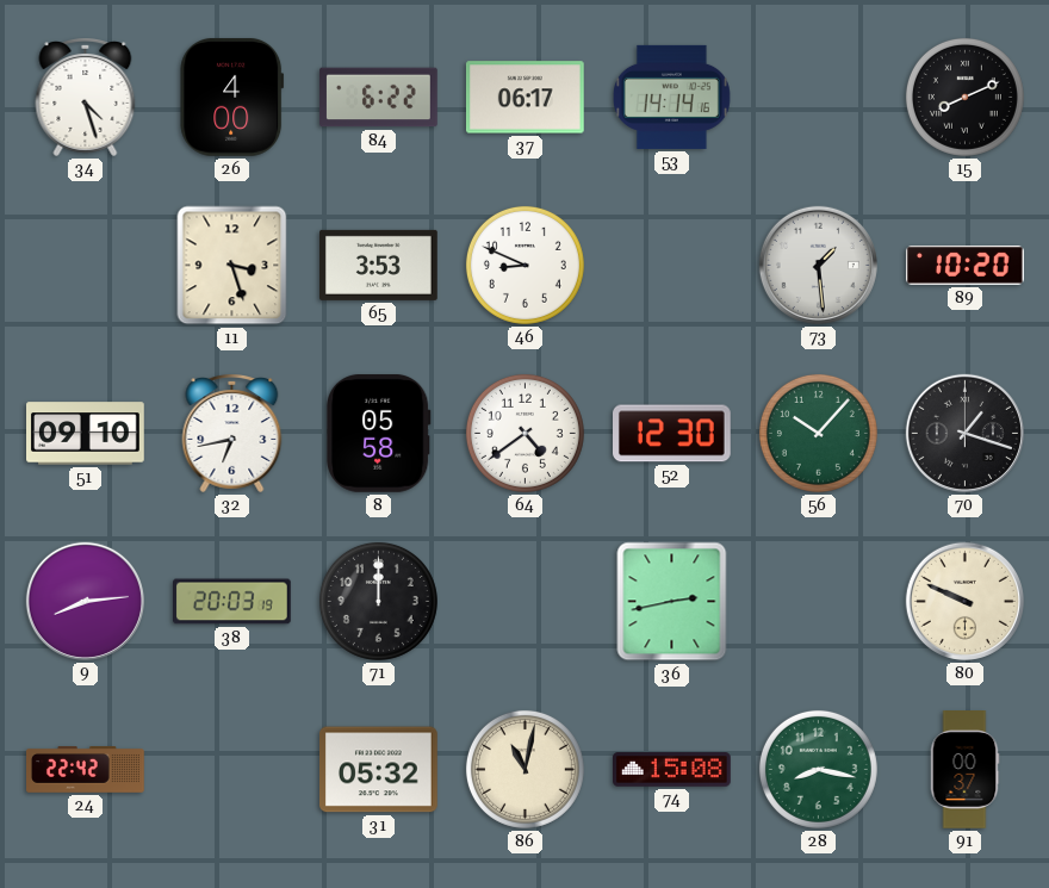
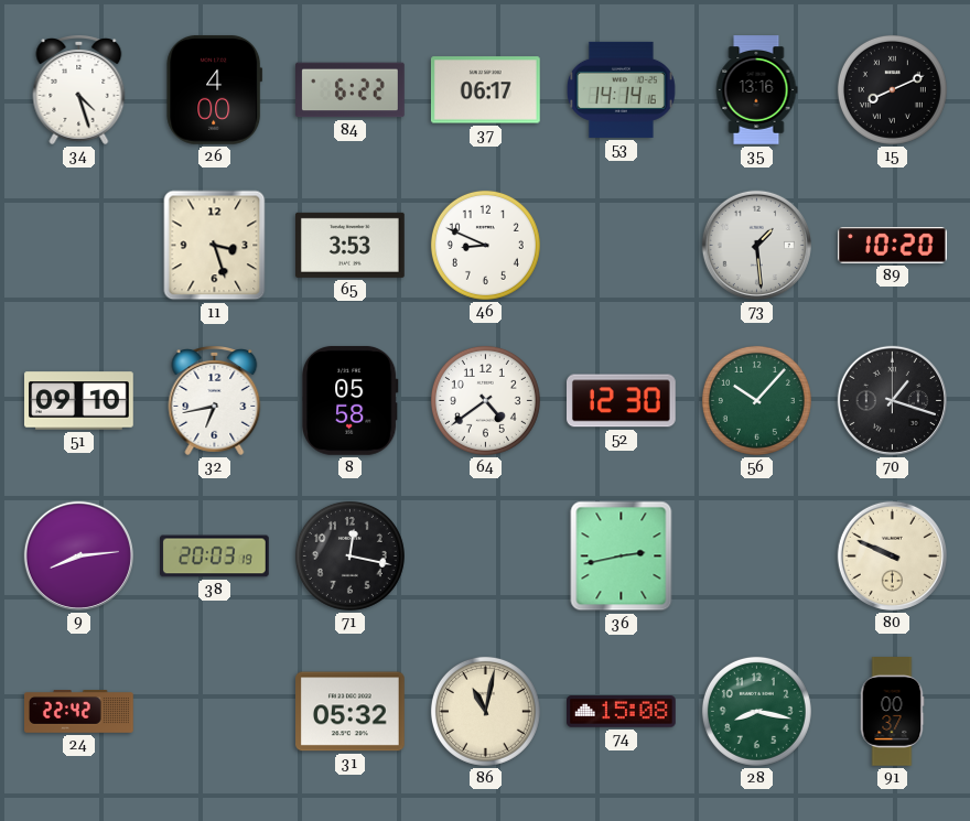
35: none -> 13:16
71: 12:00 -> 12:17
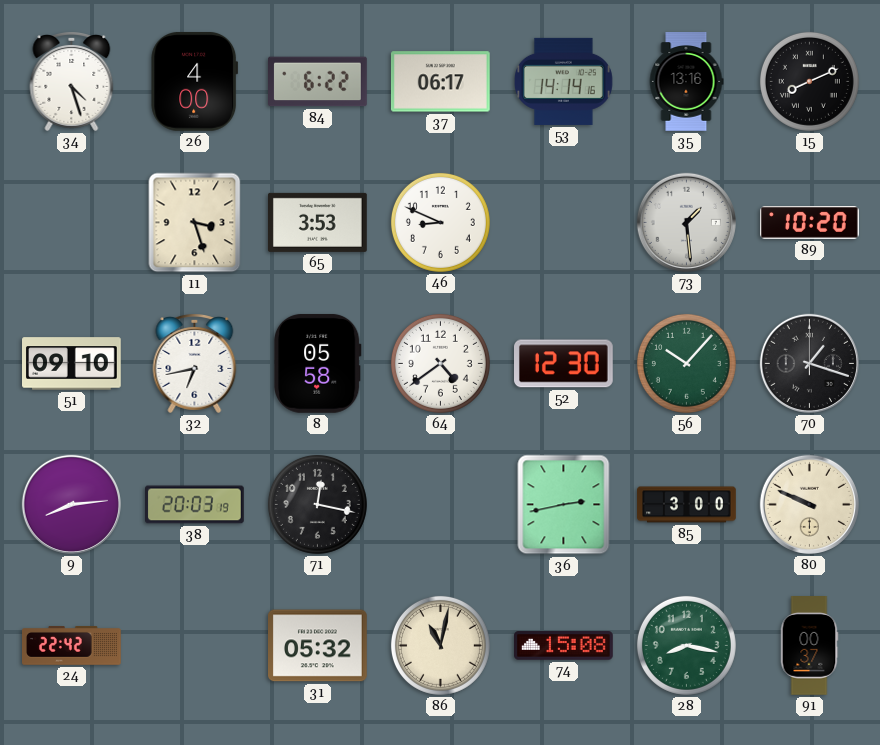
85: none -> 3:00
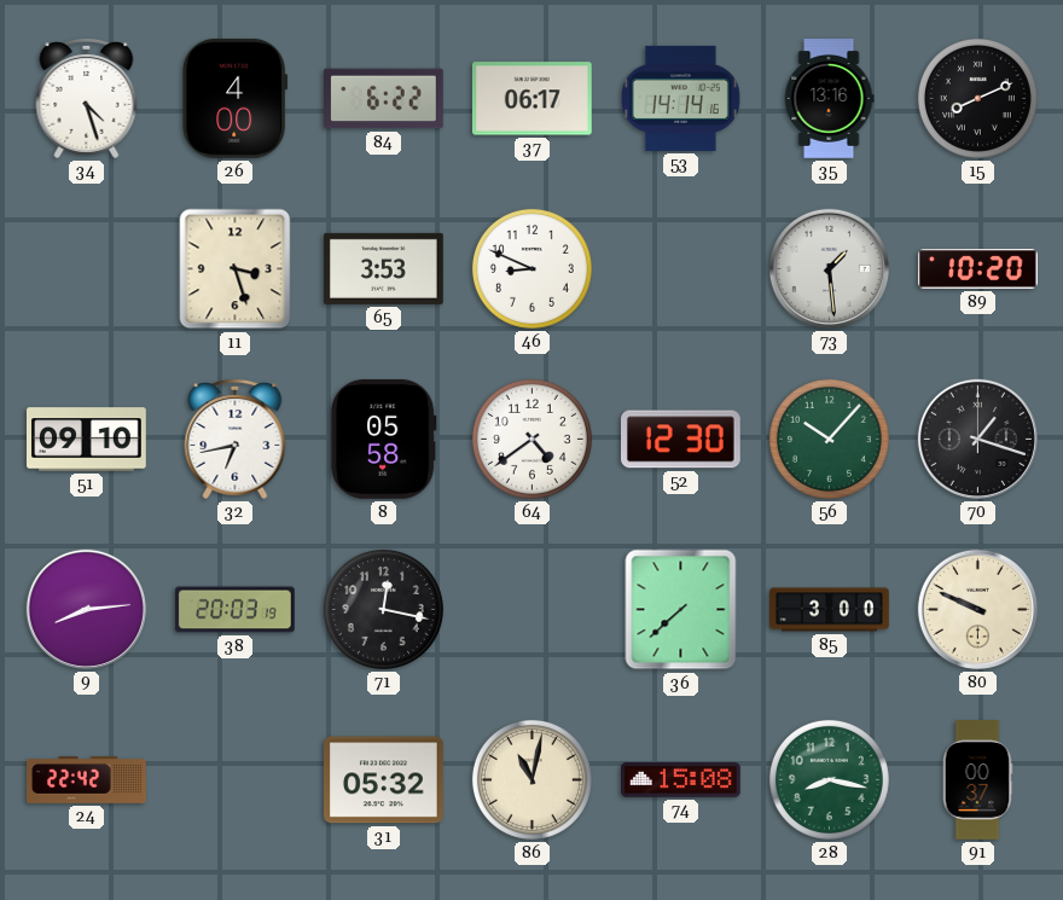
36: 2:43 -> 7:38
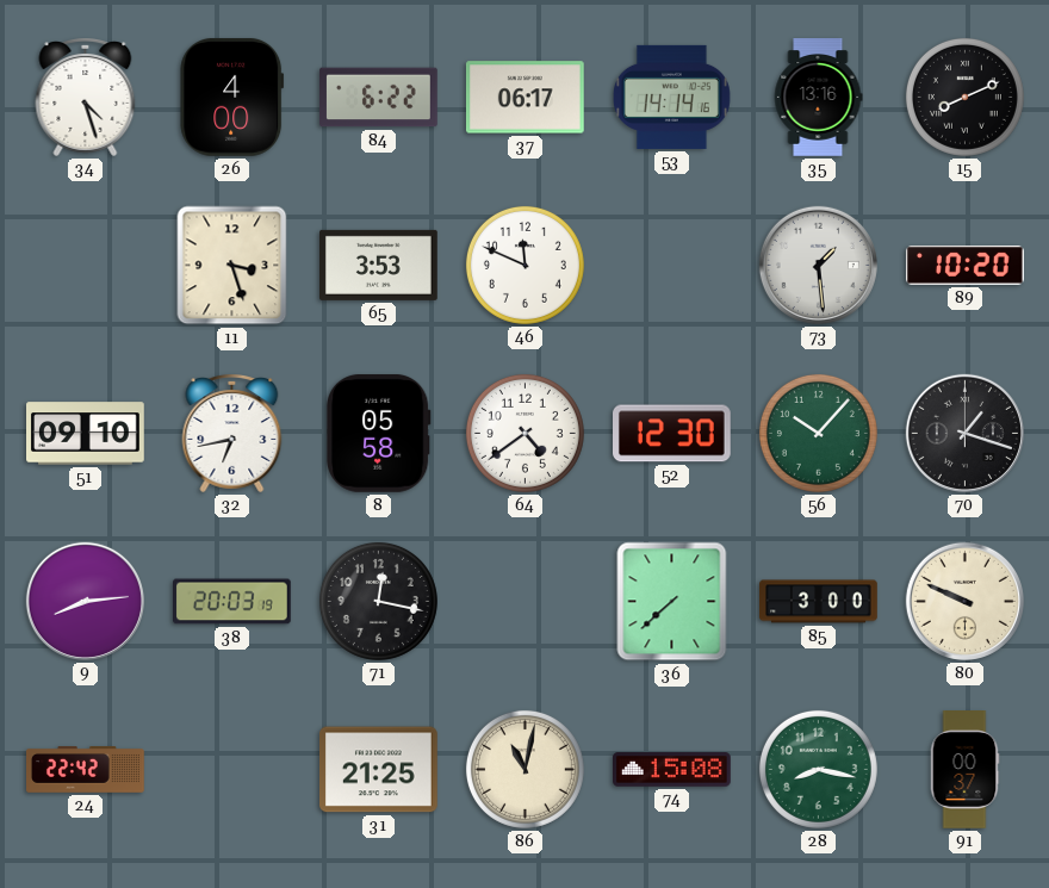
46: 8:49 -> 11:49
31: 05:32 -> 21:25
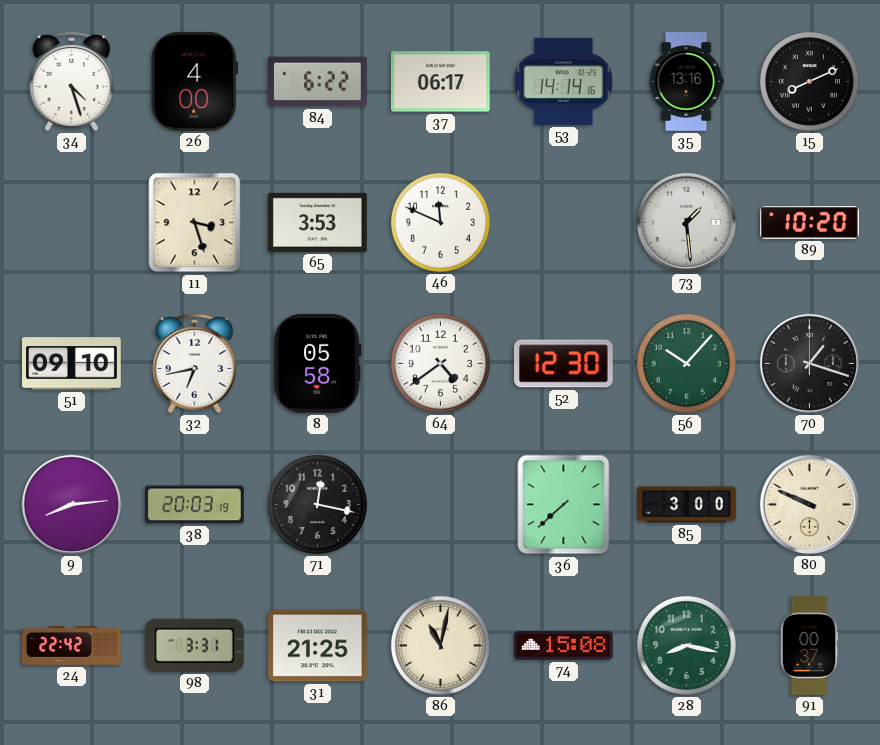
98: none -> 3:31
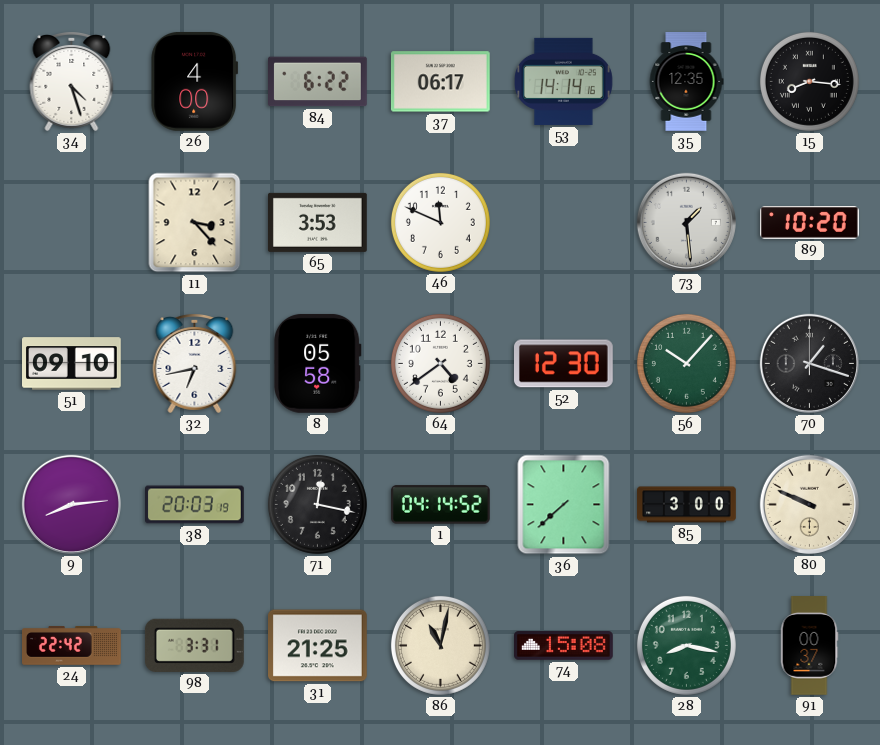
35: 13:16 -> 12:35
15: 8:11 -> 8:16
11: 3:27 -> 3:23
1: none -> 04:14
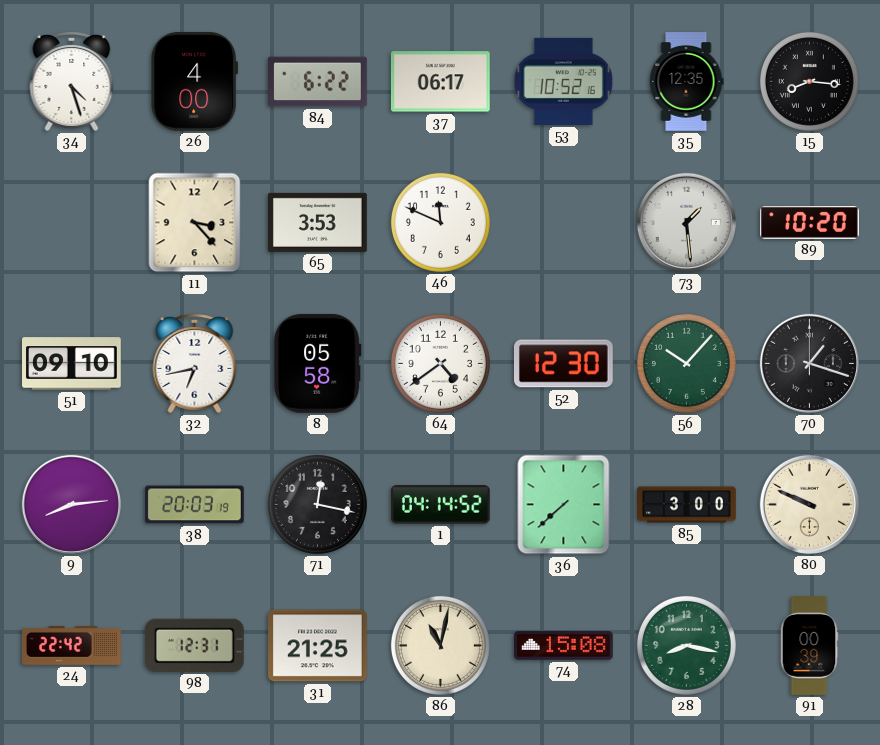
53: 14:14 -> 10:52
98: 3:31 -> 12:31
91: 00:37 -> 00:39
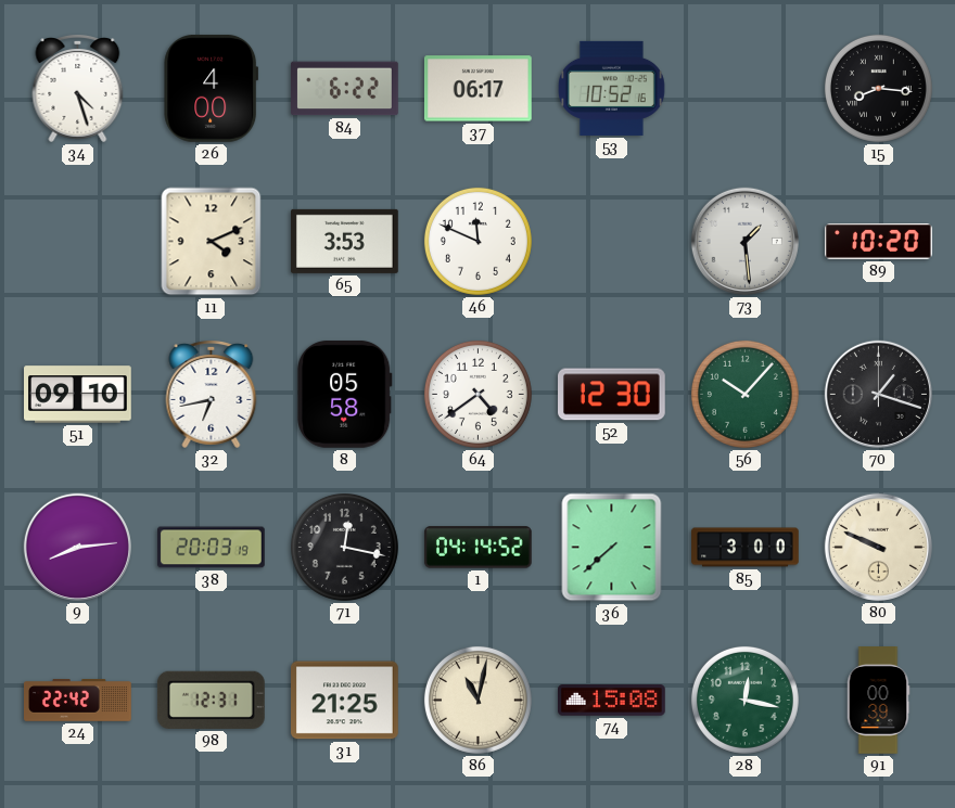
35: 12:35 -> none
11: 3:23 -> 4:11
28: 8:17 -> 12:17
